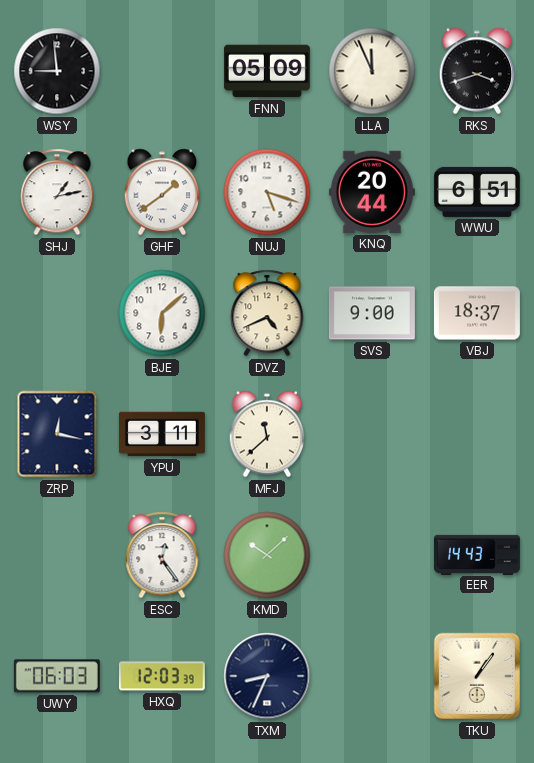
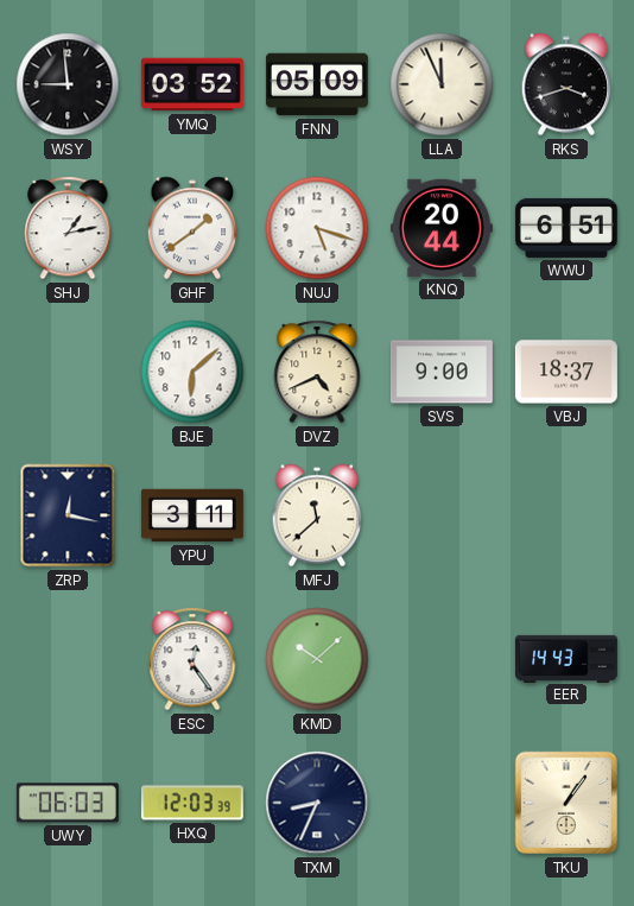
YMQ: none -> 03:52
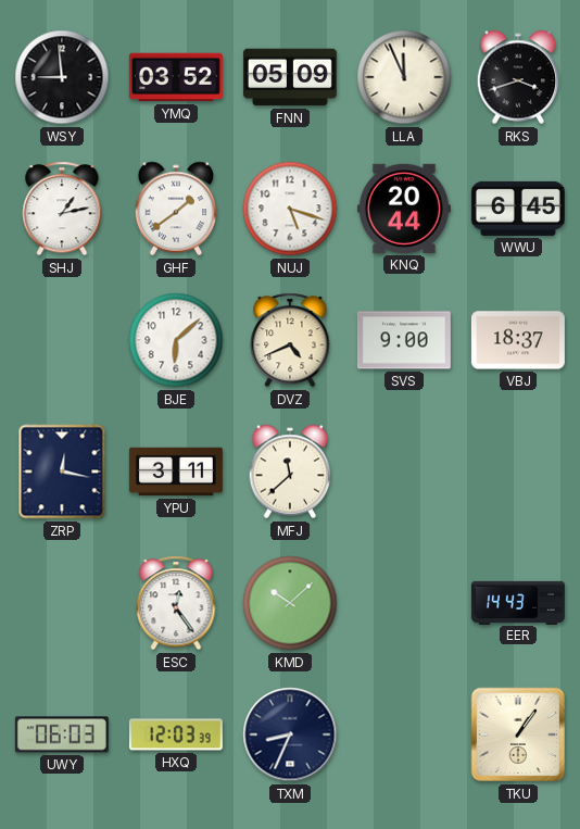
WWU: 6:51 -> 6:45
